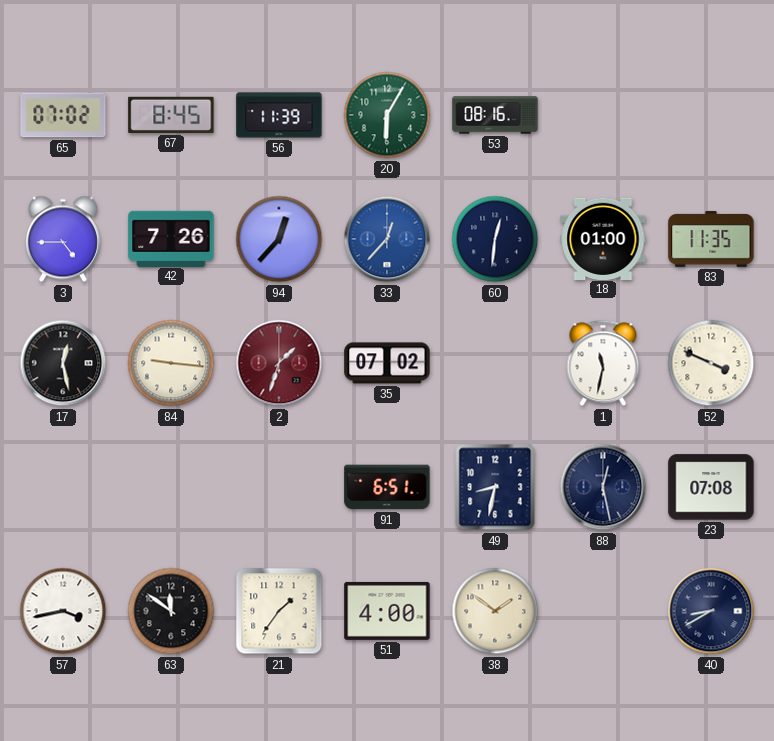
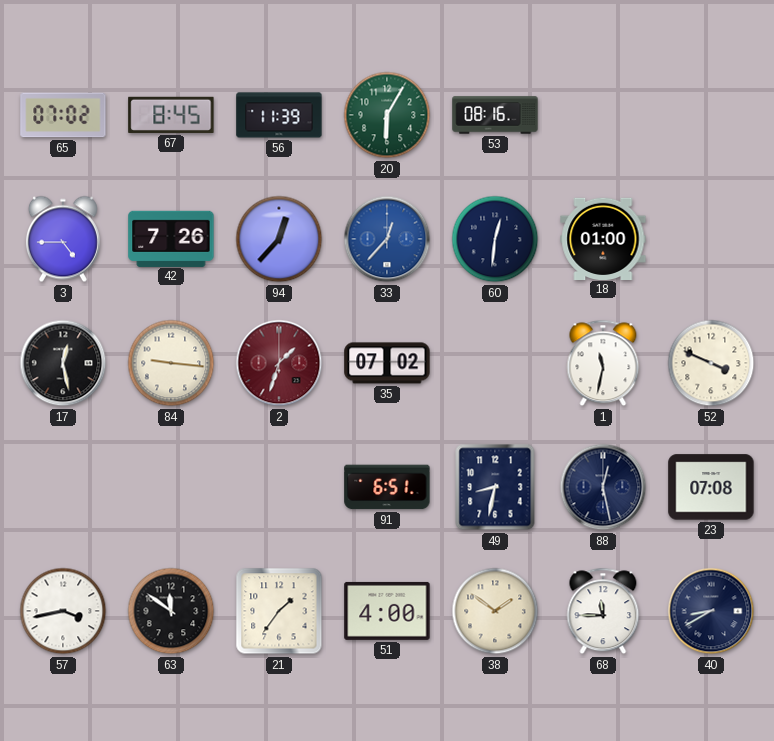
83: 11:35 -> none
68: none -> 11:45
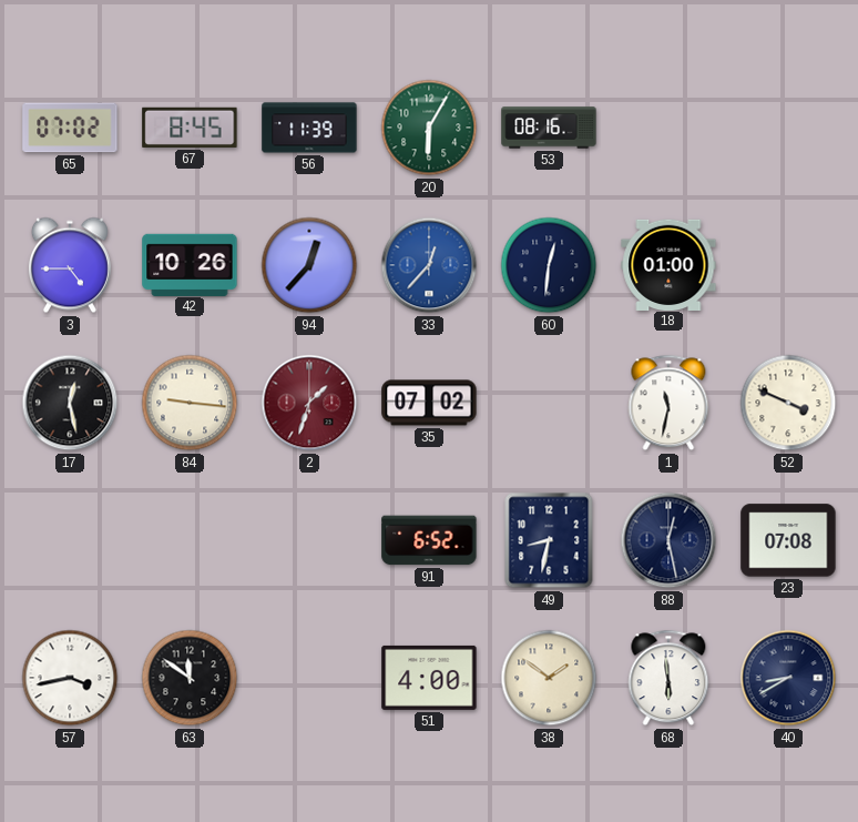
42: 7:26 -> 10:26
91: 6:51 -> 6:52
21: 1:36 -> none
68: 11:45 -> 5:59
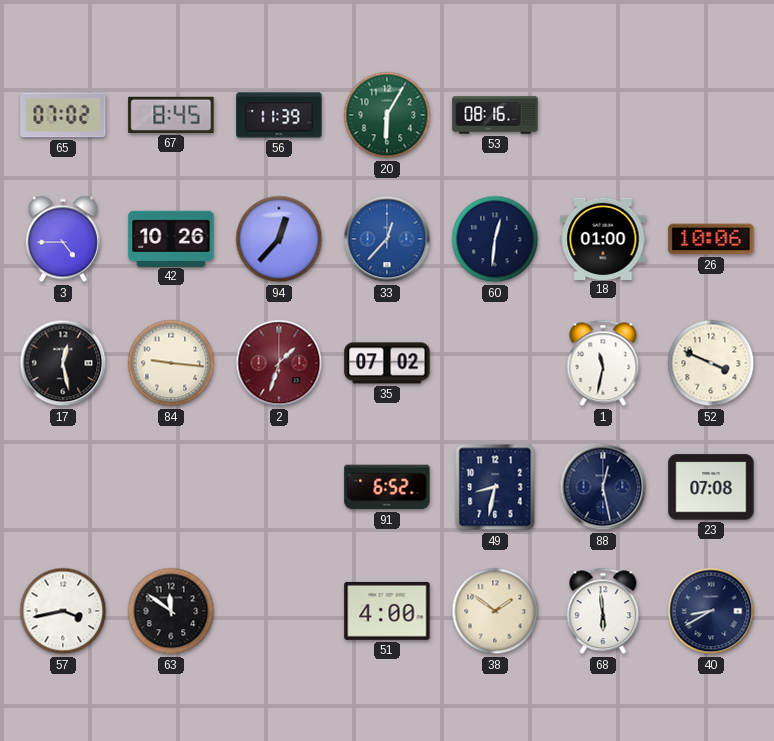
26: none -> 10:06
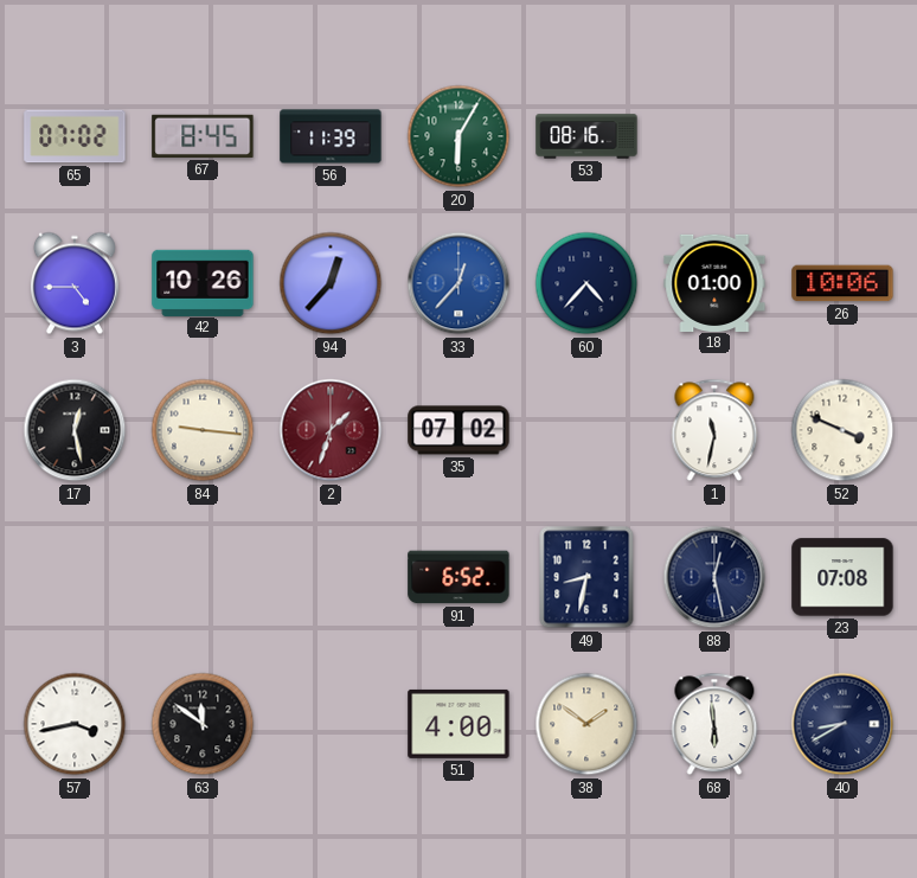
60: 12:31 -> 4:37
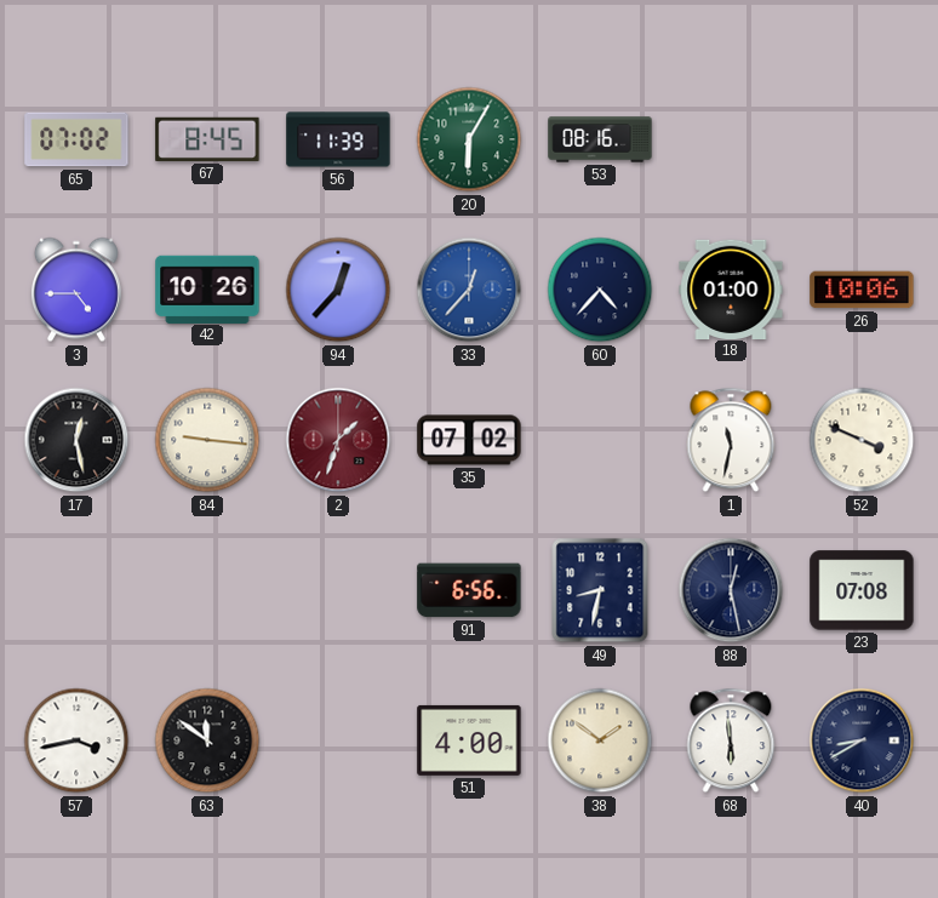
91: 6:52 -> 6:56
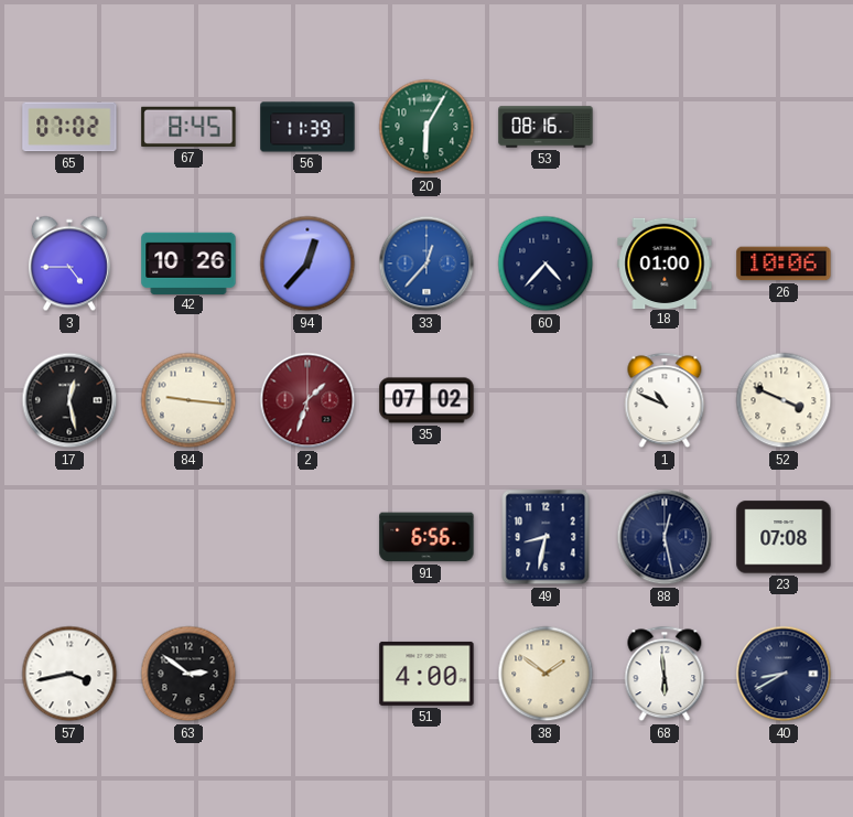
1: 11:32 -> 10:49
63: 11:51 -> 2:51
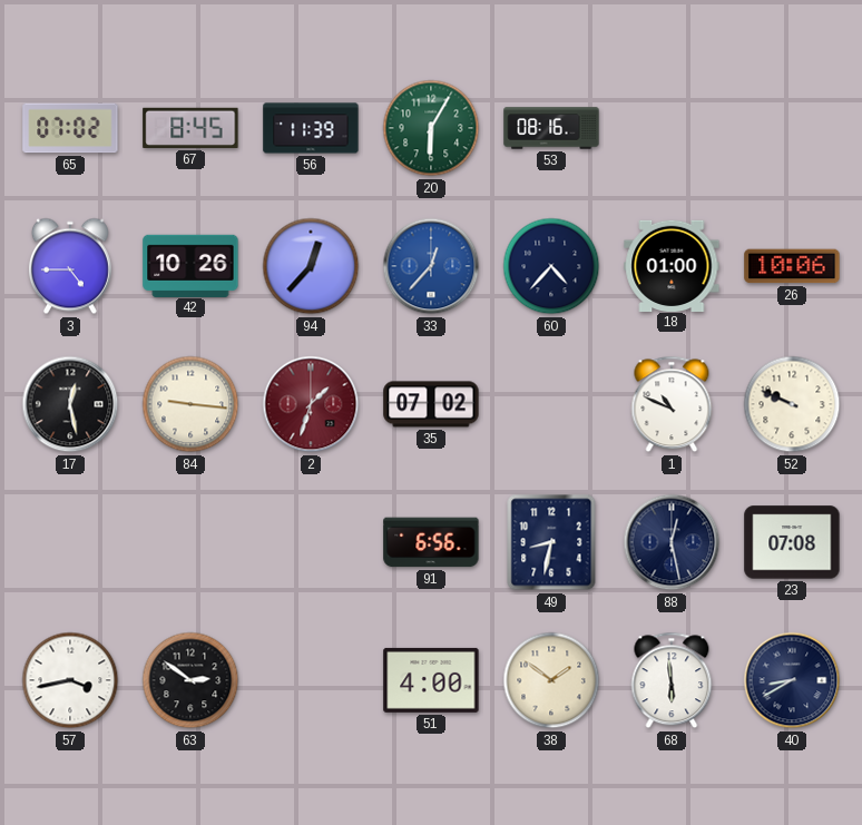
52: 3:49 -> 9:49
